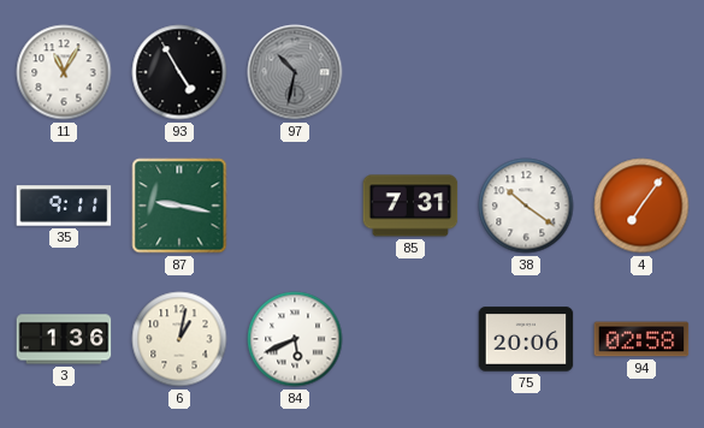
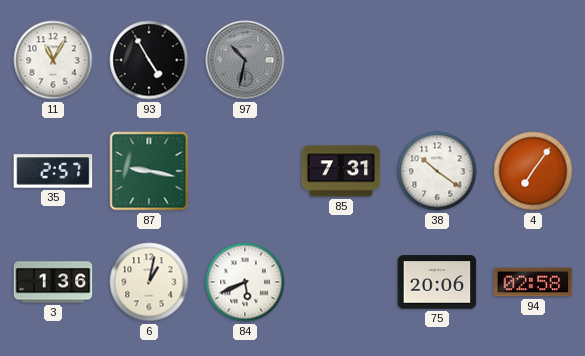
35: 9:11 -> 2:57
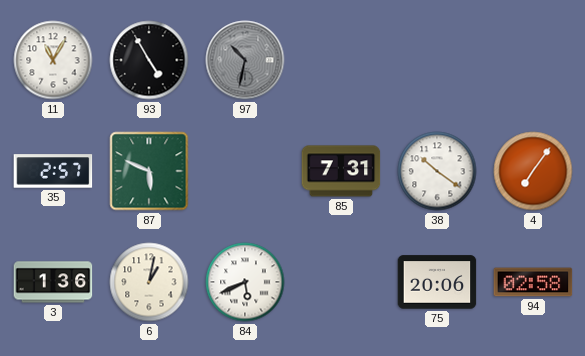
87: 9:17 -> 5:49
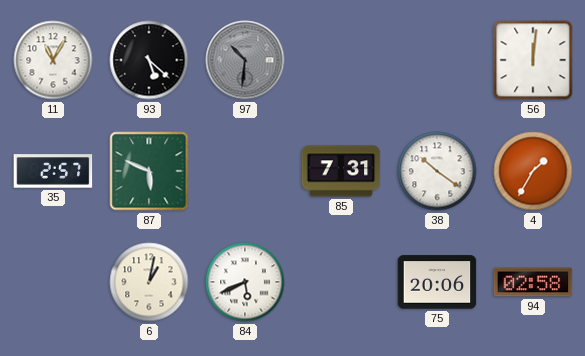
93: 4:55 -> 5:22
97: 10:32 -> 10:31
56: none -> 12:01
4: 7:06 -> 1:35
3: 1:36 -> none
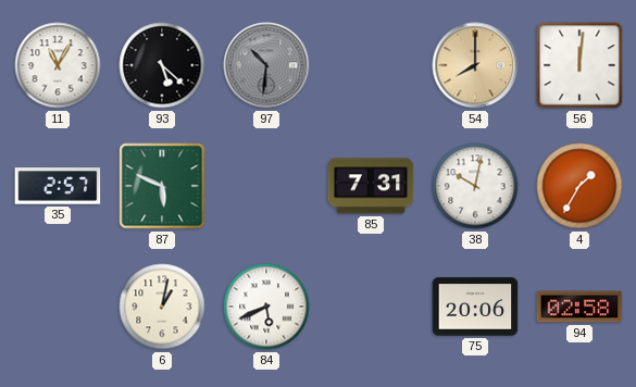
54: none -> 8:00
38: 10:21 -> 10:02
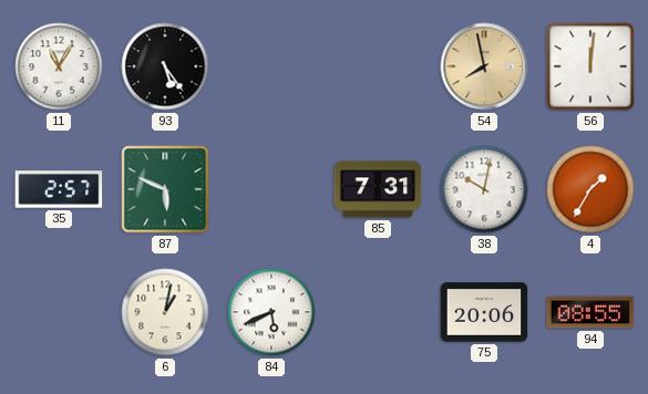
93: 5:22 -> 5:24
97: 10:31 -> none
54: 8:00 -> 7:58
94: 02:58 -> 08:55
